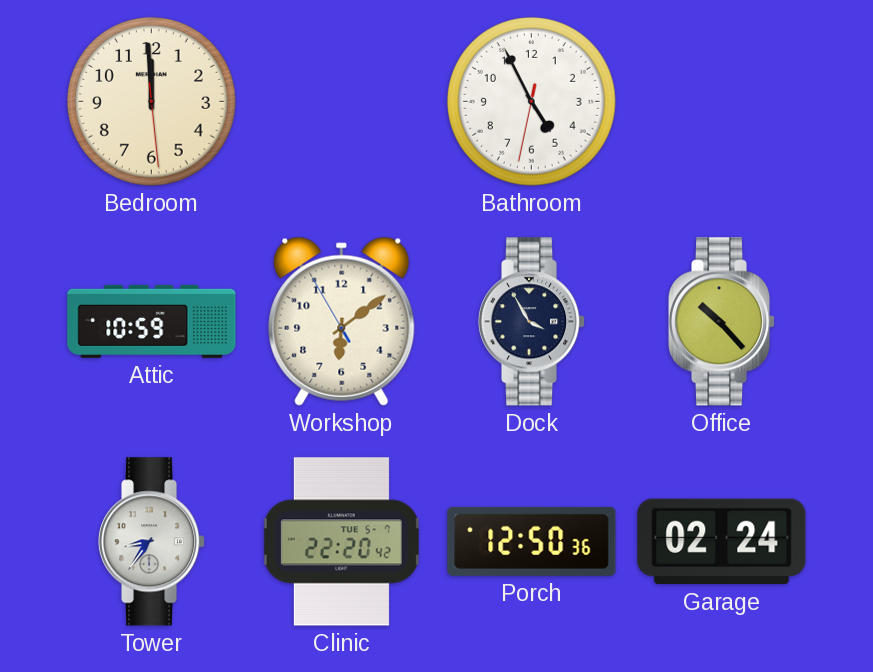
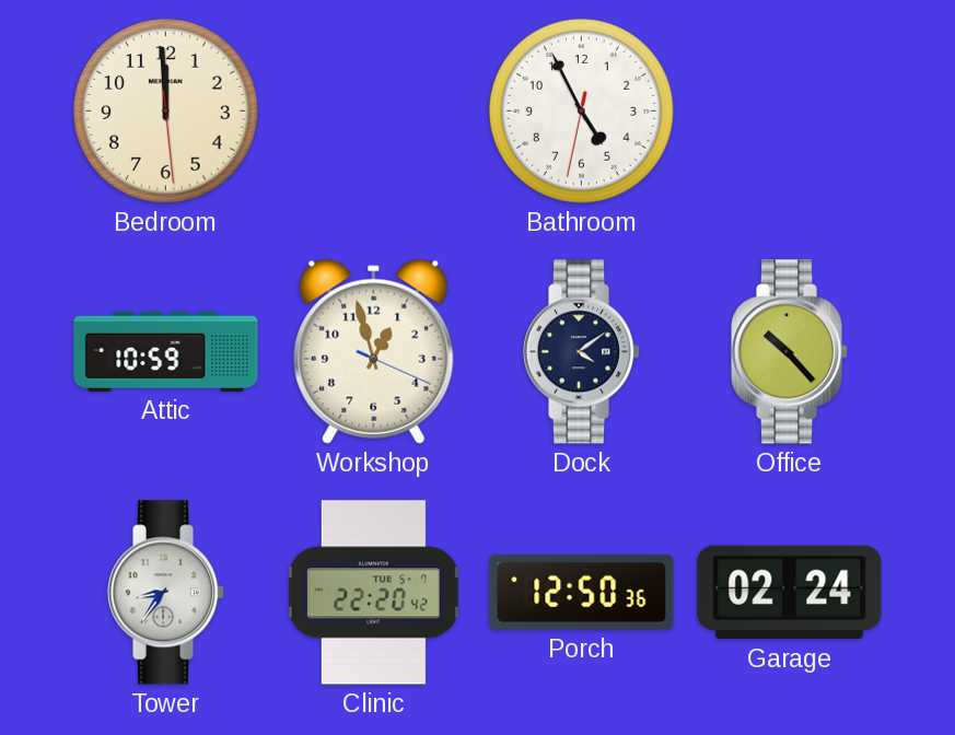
Workshop: 6:08 -> 12:57
Dock: 3:55 -> 4:09
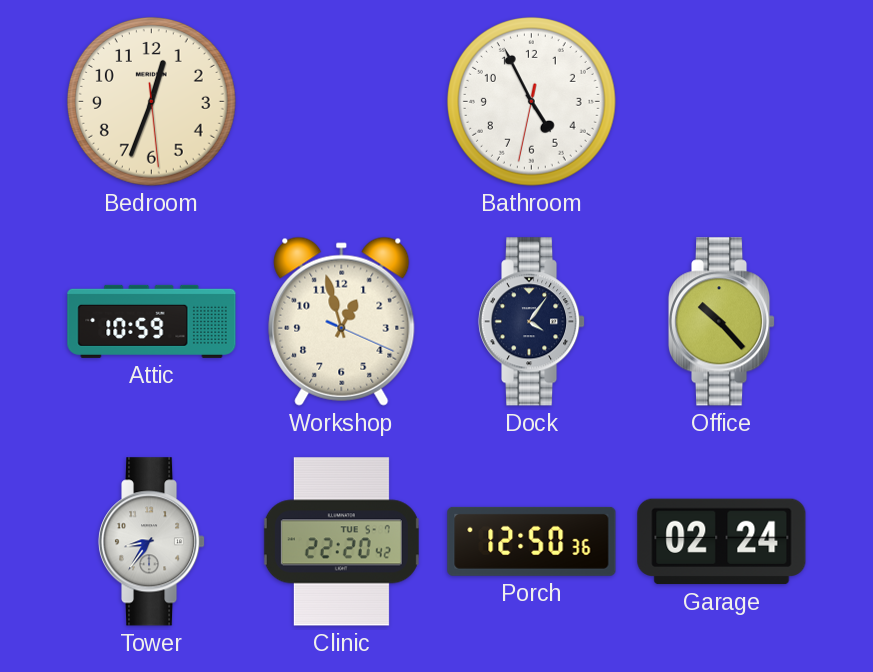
Bedroom: 11:59 -> 12:33
Dock: 4:09 -> 4:06
